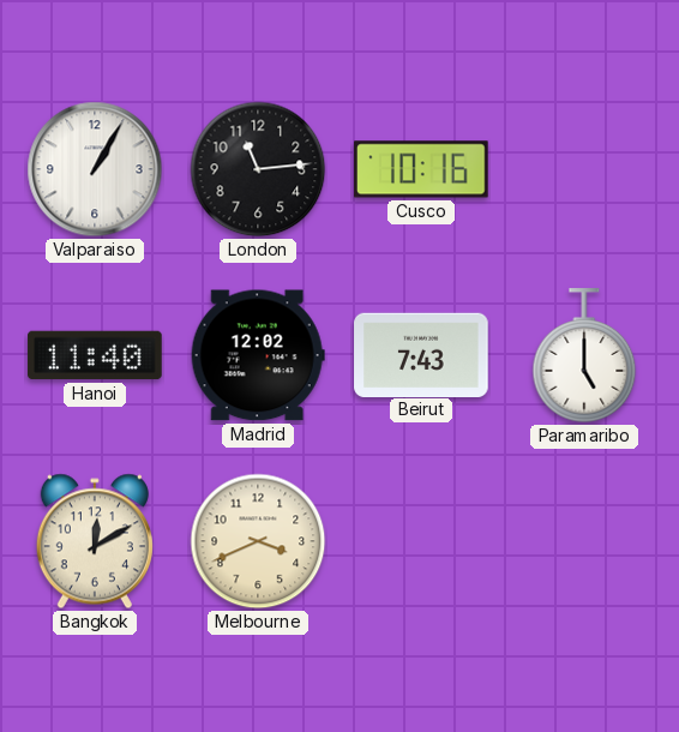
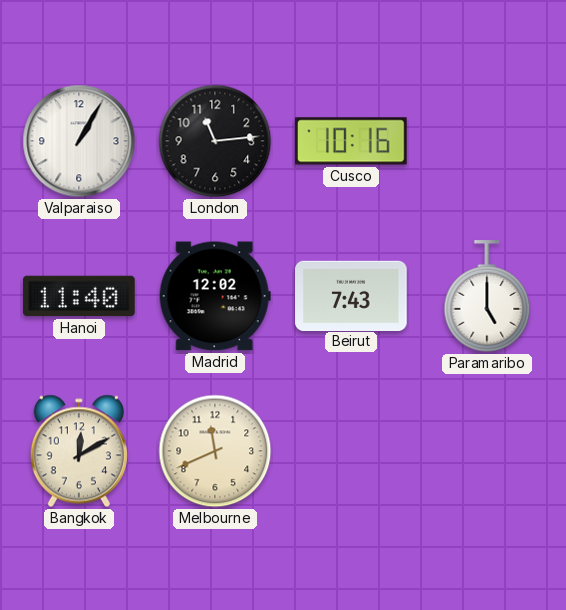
Melbourne: 3:41 -> 11:41
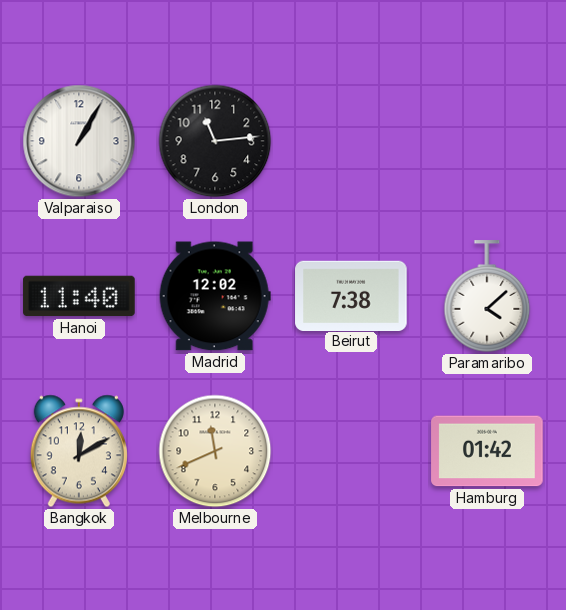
Cusco: 10:16 -> none
Beirut: 7:43 -> 7:38
Paramaribo: 5:00 -> 4:08
Hamburg: none -> 01:42
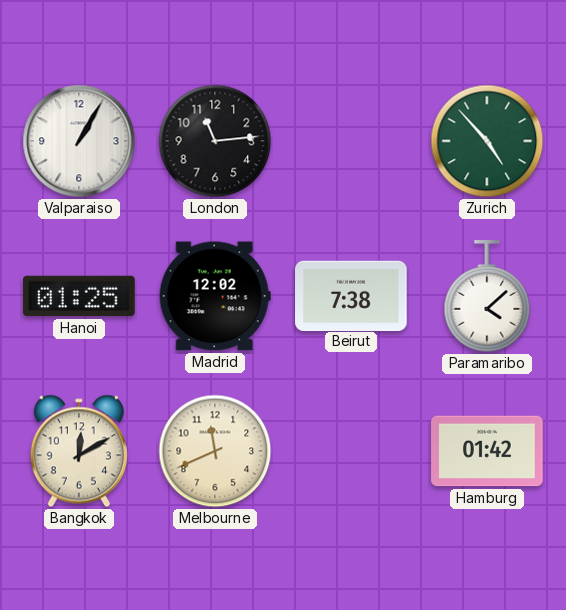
Zurich: none -> 4:53
Hanoi: 11:40 -> 01:25
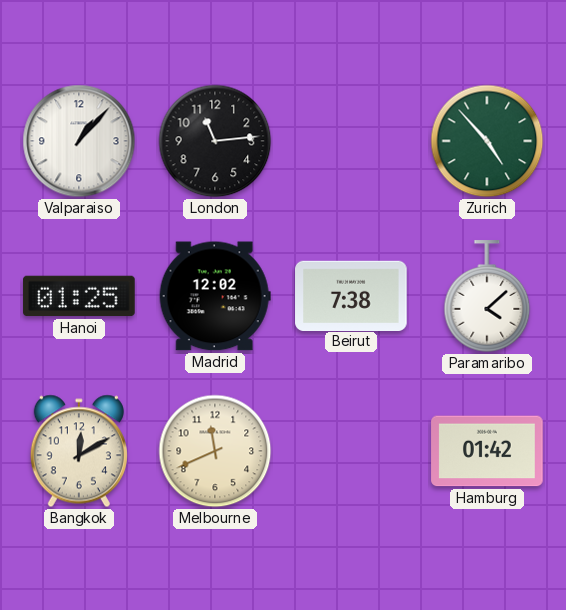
Valparaiso: 1:05 -> 1:07
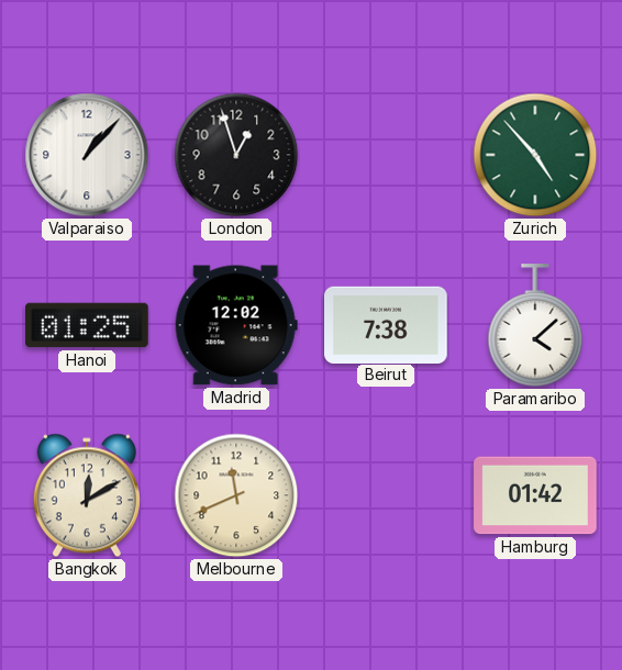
London: 11:14 -> 12:57
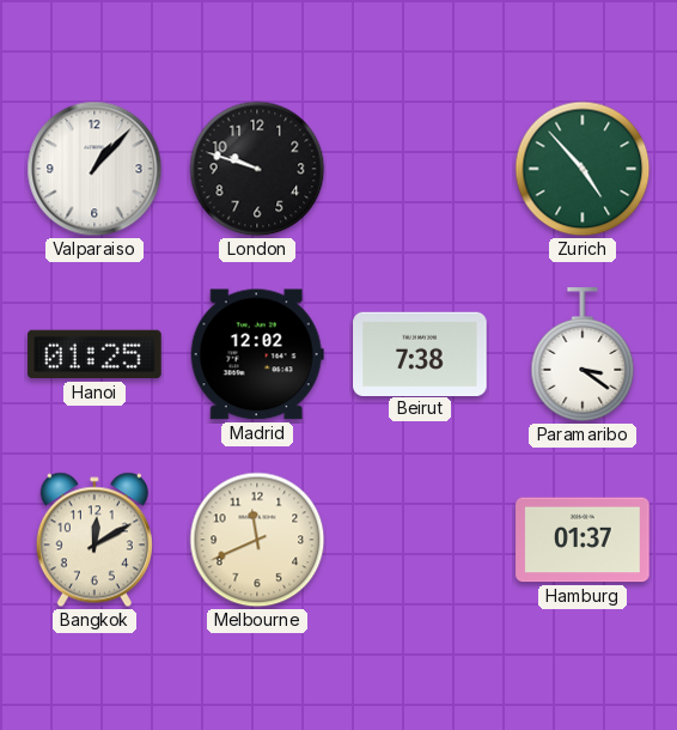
London: 12:57 -> 9:48
Paramaribo: 4:08 -> 3:21
Hamburg: 01:42 -> 01:37
